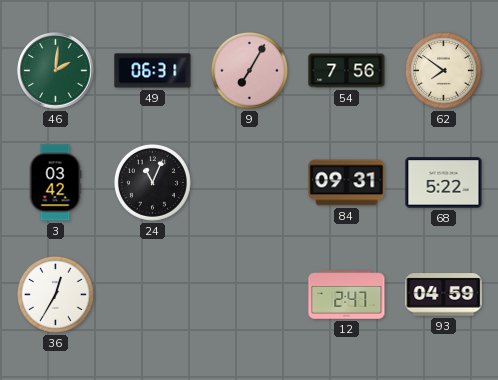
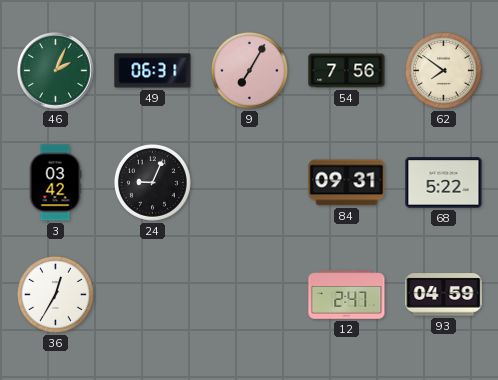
46: 2:01 -> 2:04
24: 11:04 -> 9:04
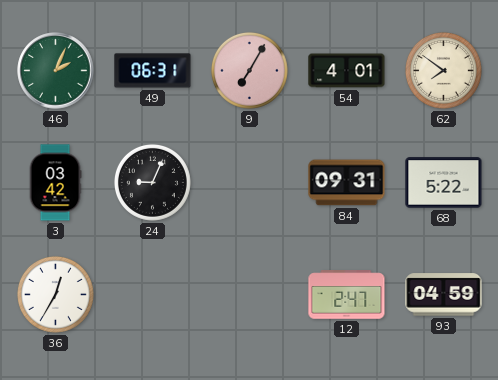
54: 7:56 -> 4:01
